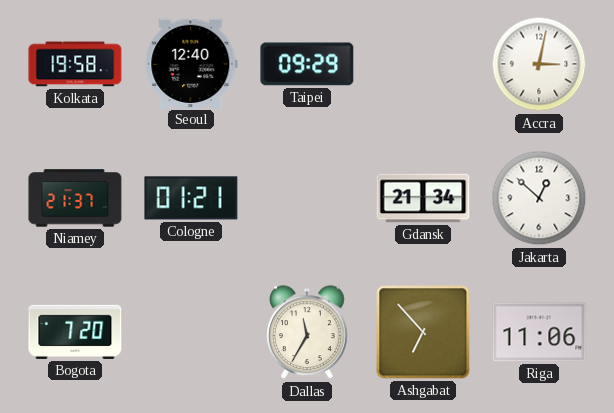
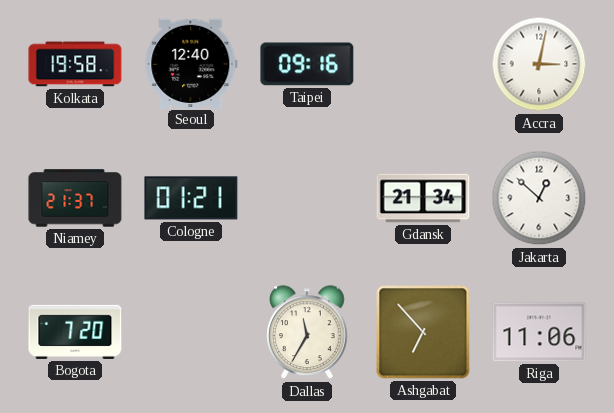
Taipei: 09:29 -> 09:16
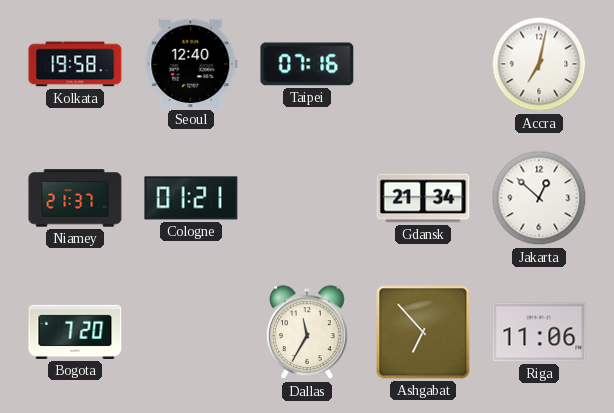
Taipei: 09:16 -> 07:16
Accra: 3:02 -> 7:02
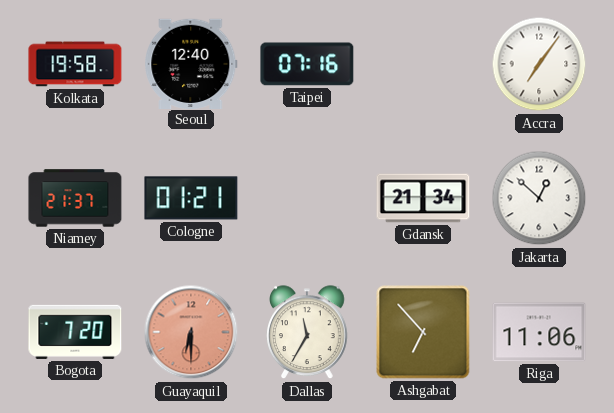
Accra: 7:02 -> 7:06
Guayaquil: none -> 6:30
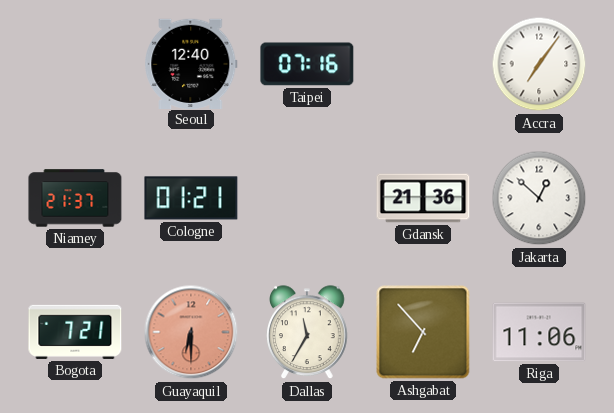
Kolkata: 19:58 -> none
Gdansk: 21:34 -> 21:36
Bogota: 7:20 -> 7:21
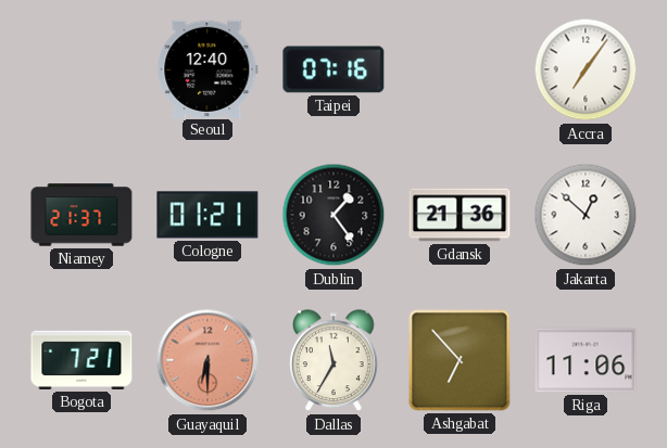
Dublin: none -> 1:24
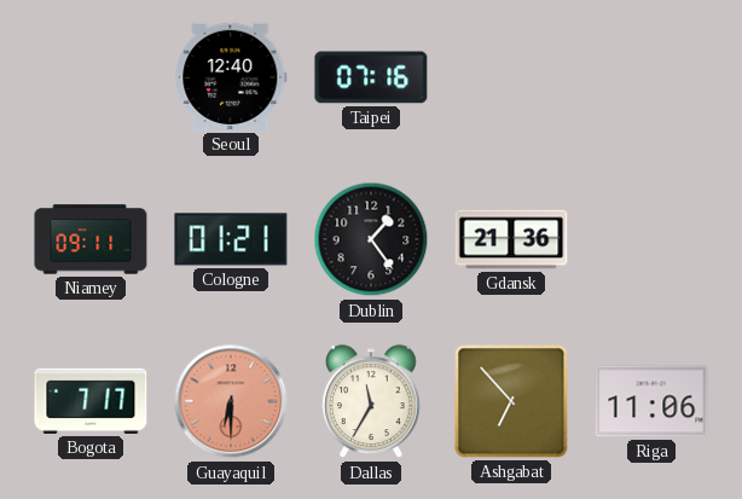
Accra: 7:06 -> none
Niamey: 21:37 -> 09:11
Jakarta: 12:52 -> none
Bogota: 7:21 -> 7:17
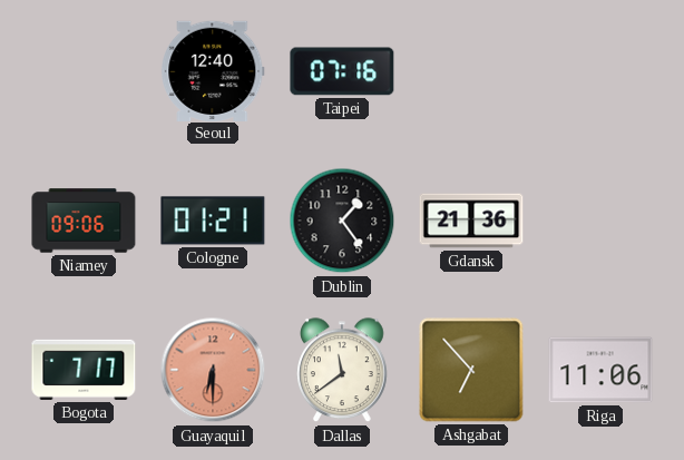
Niamey: 09:11 -> 09:06
Dallas: 11:35 -> 11:39
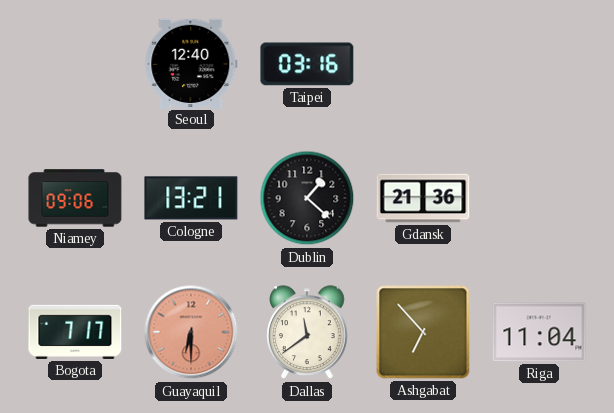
Taipei: 07:16 -> 03:16
Cologne: 01:21 -> 13:21
Dublin: 1:24 -> 1:22
Riga: 11:06 -> 11:04
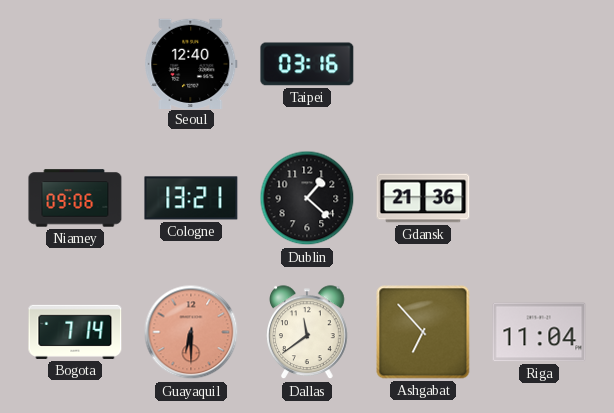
Bogota: 7:17 -> 7:14
